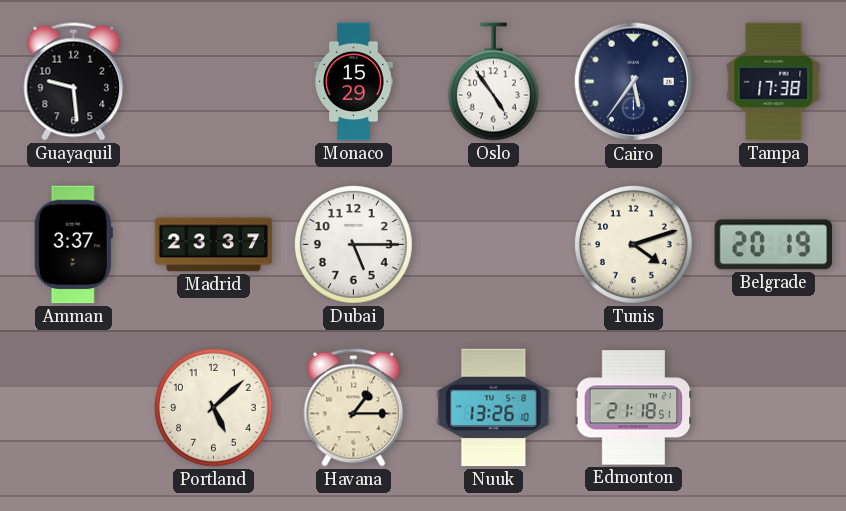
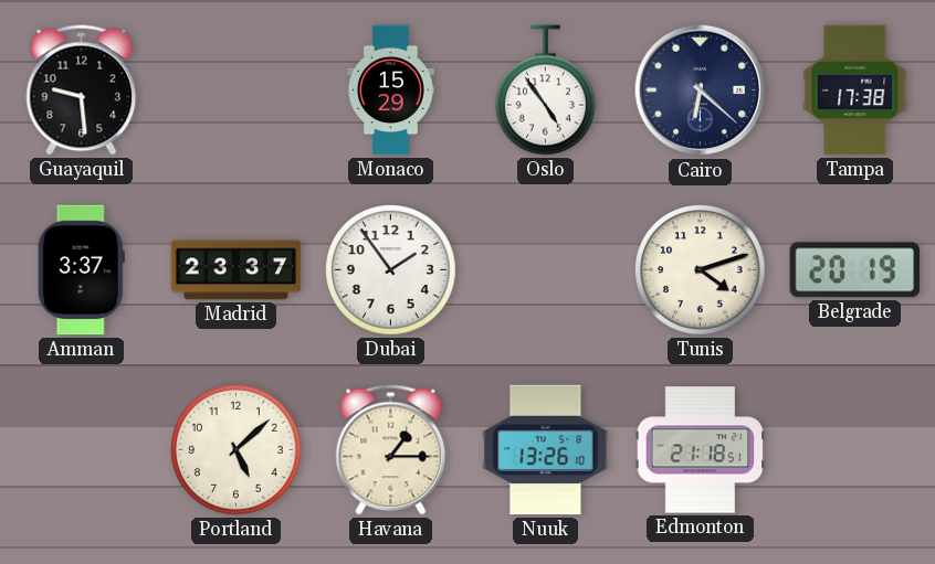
Cairo: 5:36 -> 6:22
Dubai: 5:15 -> 1:54
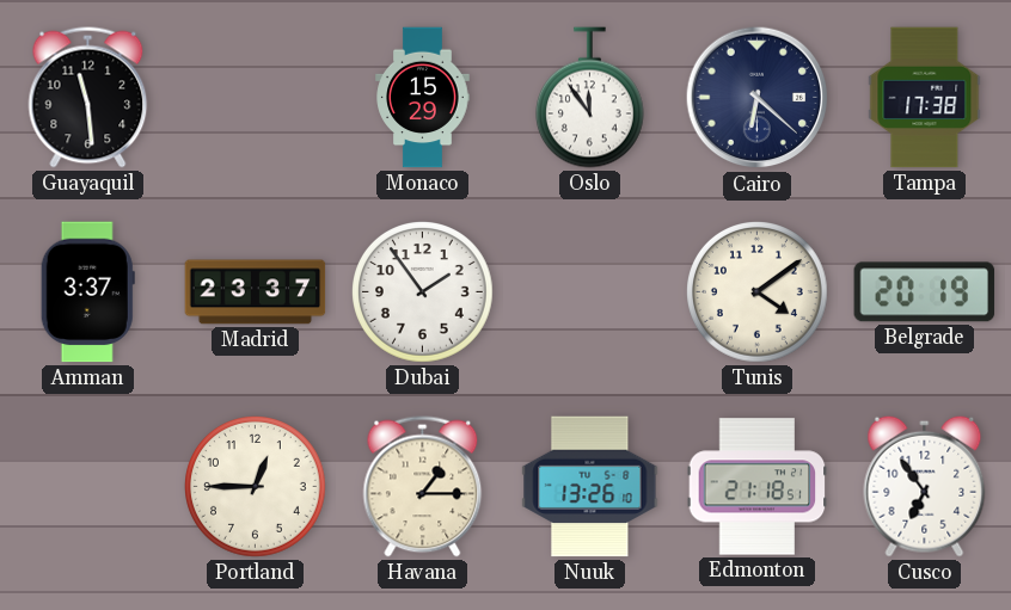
Guayaquil: 9:29 -> 11:29
Oslo: 4:54 -> 11:54
Tunis: 4:12 -> 4:09
Portland: 5:08 -> 12:45
Cusco: none -> 6:54
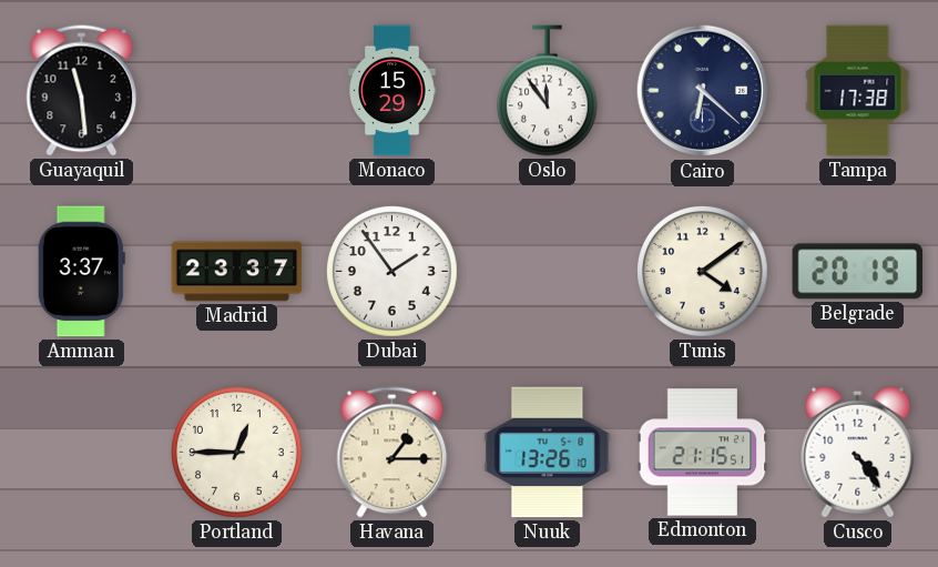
Edmonton: 21:18 -> 21:15
Cusco: 6:54 -> 4:24
